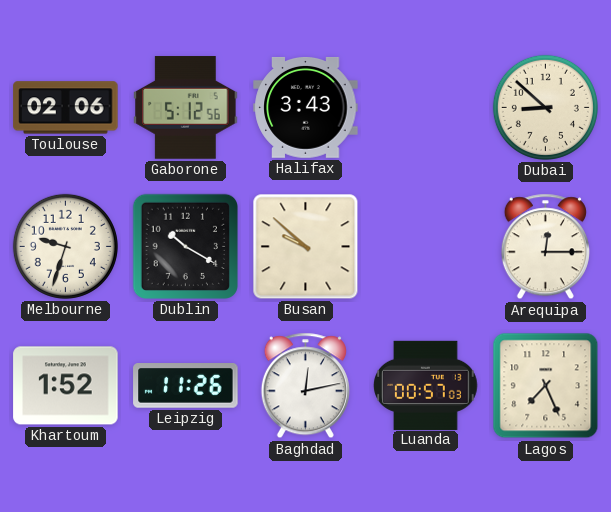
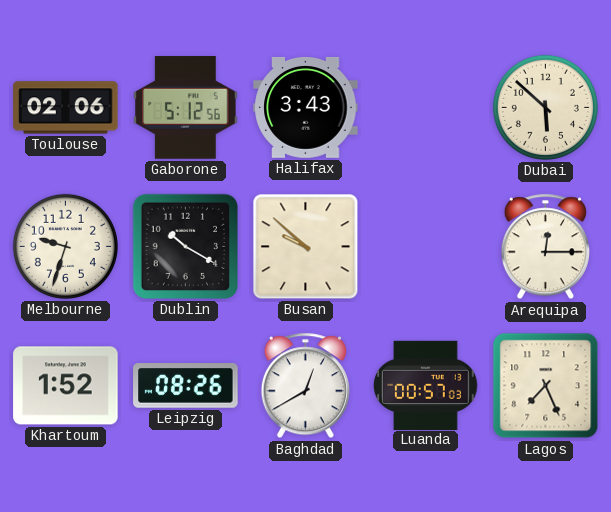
Dubai: 8:52 -> 5:52
Leipzig: 11:26 -> 08:26
Baghdad: 12:13 -> 12:40
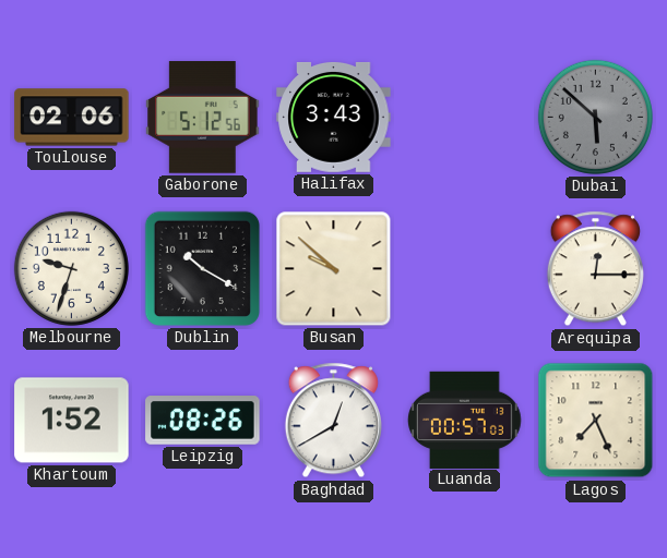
Dubai dial: cream -> grey
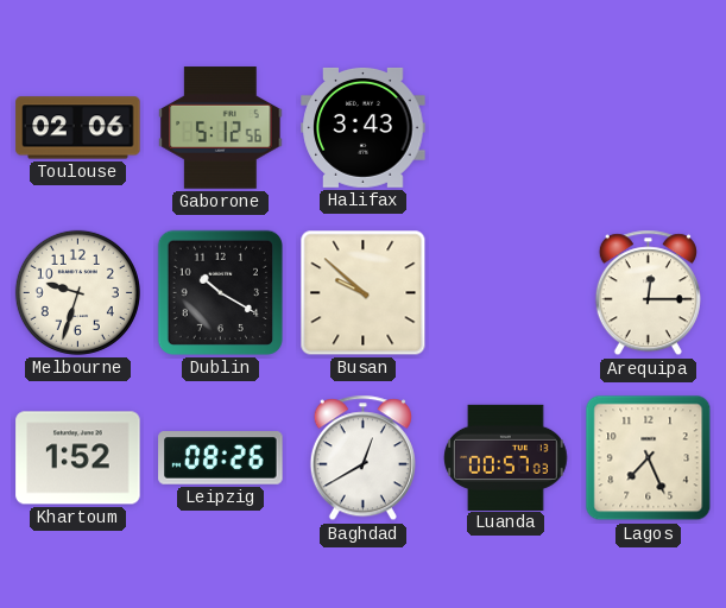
Dubai: 5:52 -> none
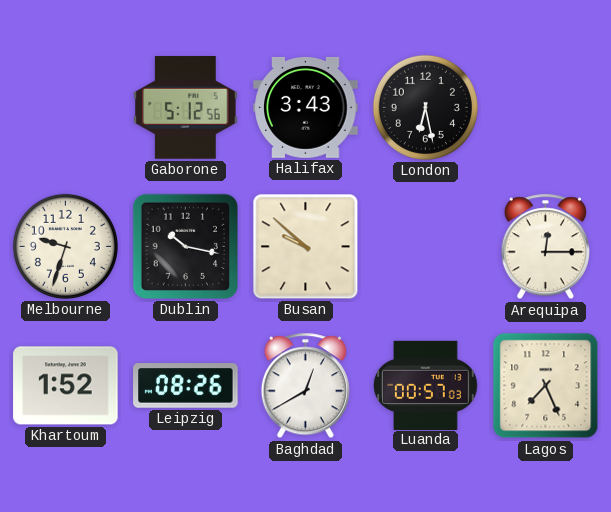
Toulouse: 02:06 -> none
London: none -> 6:28
Dublin: 10:20 -> 10:17
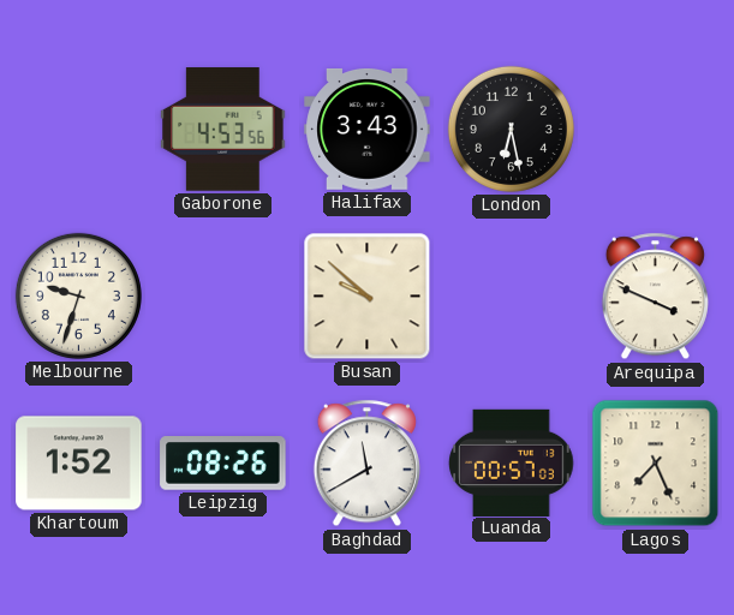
Gaborone: 5:12 -> 4:53
Dublin: 10:17 -> none
Arequipa: 12:15 -> 3:49
Baghdad: 12:40 -> 11:40
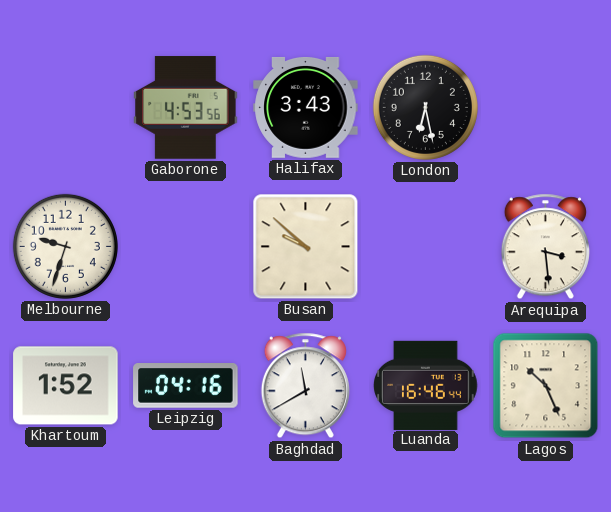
Arequipa: 3:49 -> 3:29
Leipzig: 08:26 -> 04:16
Luanda: 00:57 -> 16:46
Lagos: 7:26 -> 10:26
